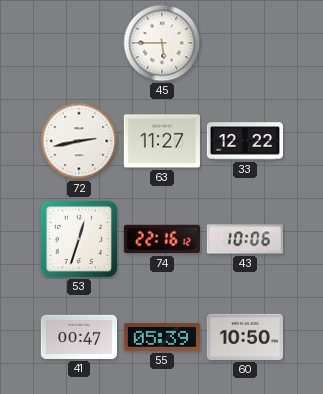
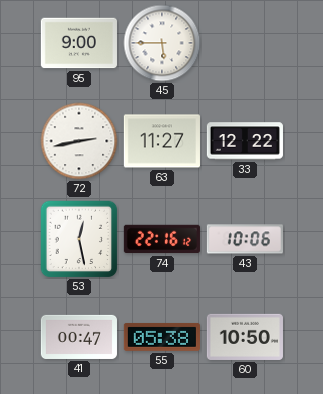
95: none -> 9:00
53: 12:33 -> 12:28
55: 05:39 -> 05:38
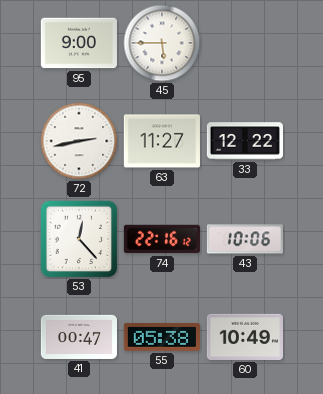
53: 12:28 -> 12:23
60: 10:50 -> 10:49
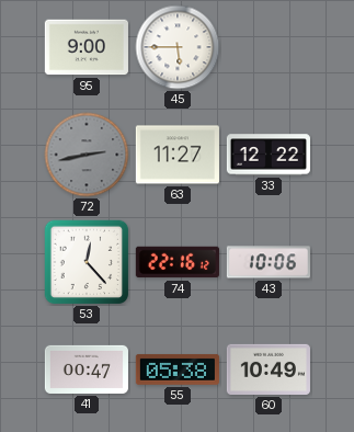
72 dial: white -> grey
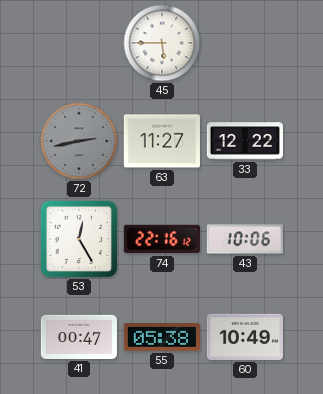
95: 9:00 -> none
53: 12:23 -> 12:25
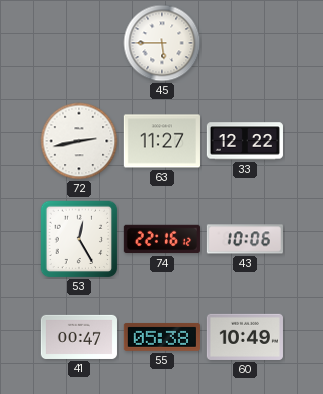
72 dial: grey -> white
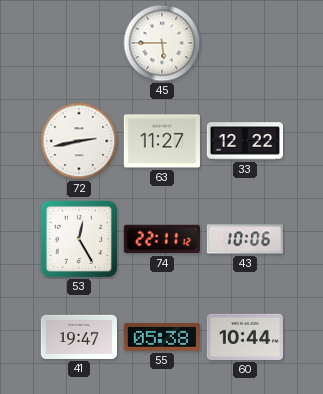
74: 22:16 -> 22:11
41: 00:47 -> 19:47
60: 10:49 -> 10:44
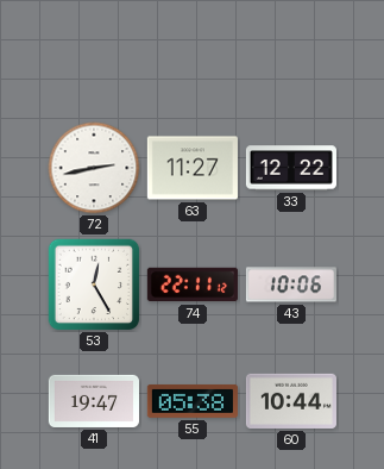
45: 5:45 -> none
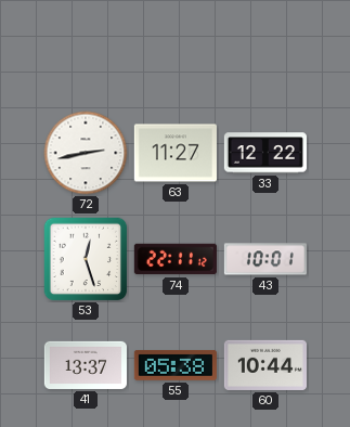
53: 12:25 -> 12:27
43: 10:06 -> 10:01
41: 19:47 -> 13:37
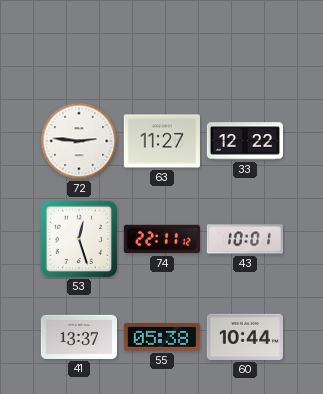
72: 2:43 -> 2:46
